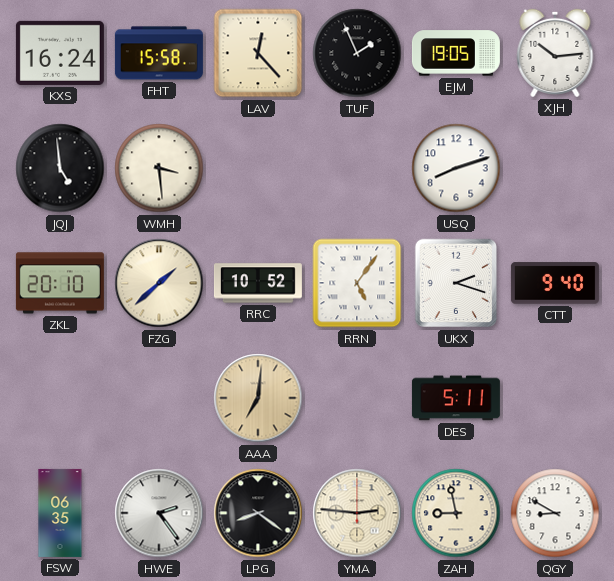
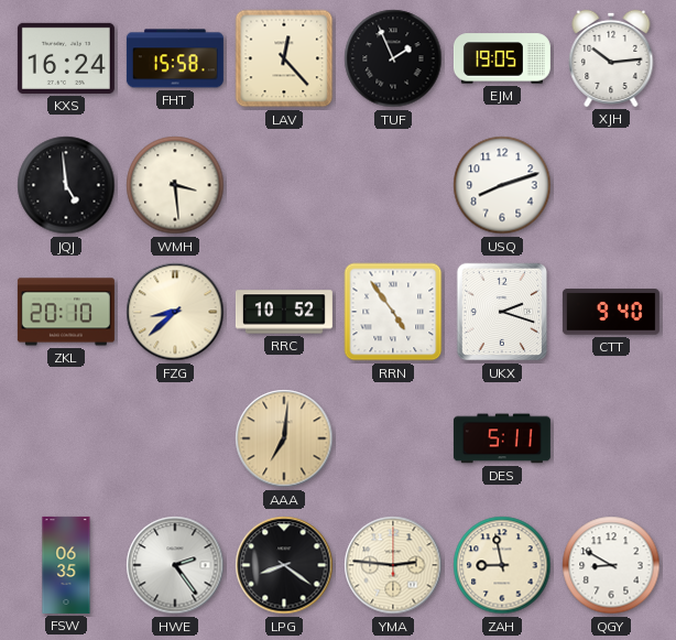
FZG: 1:38 -> 8:38
RRN: 5:06 -> 4:54
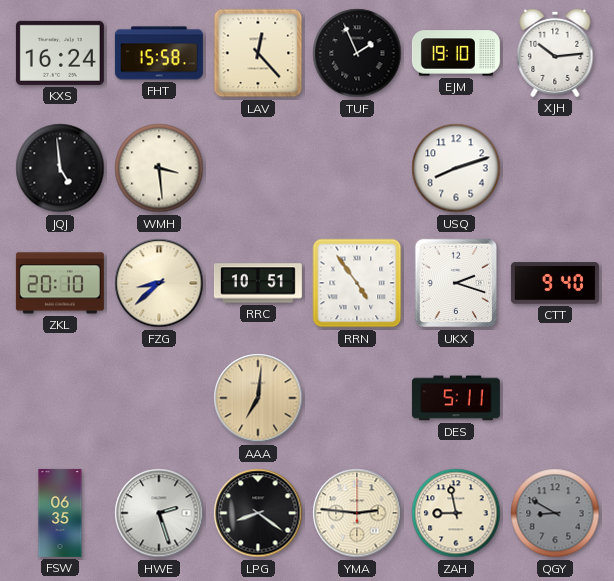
EJM: 19:05 -> 19:10
RRC: 10:52 -> 10:51
HWE: 2:24 -> 2:27
QGY dial: white -> grey
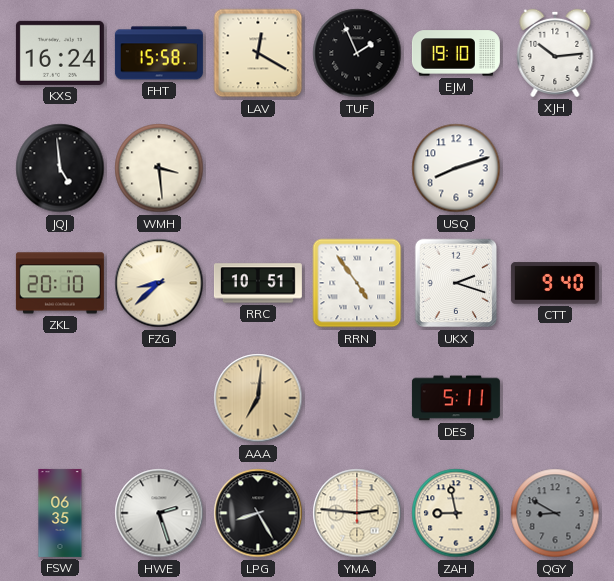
LAV: 12:23 -> 12:20
LPG: 8:21 -> 8:25
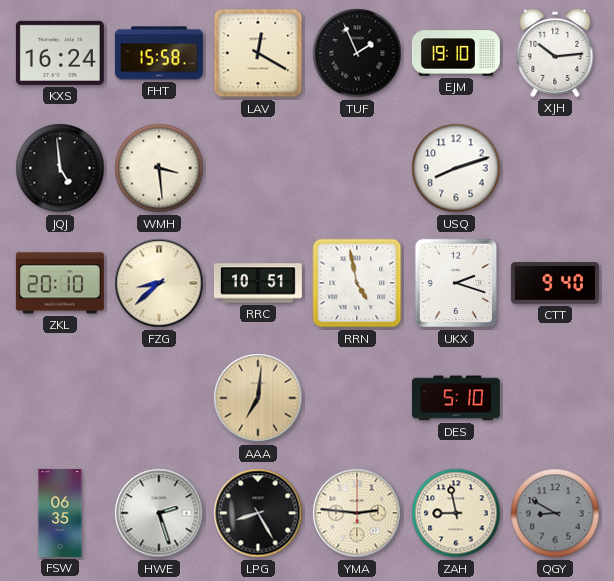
RRN: 4:54 -> 4:58
DES: 5:11 -> 5:10
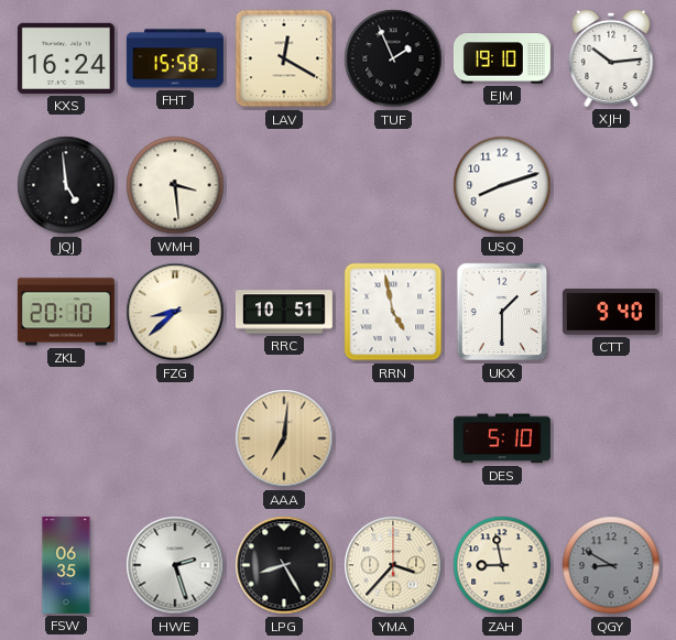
UKX: 2:18 -> 1:30
YMA: 2:46 -> 3:37
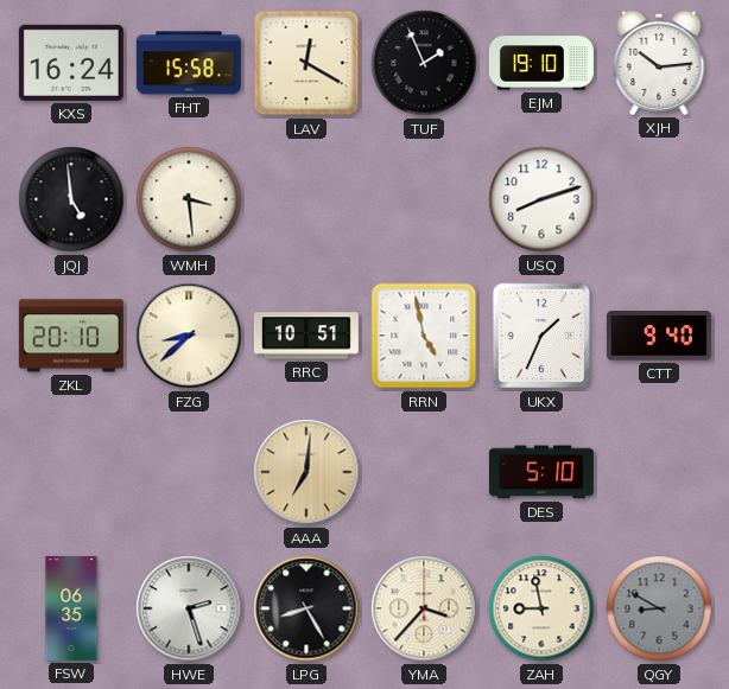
UKX: 1:30 -> 1:34
